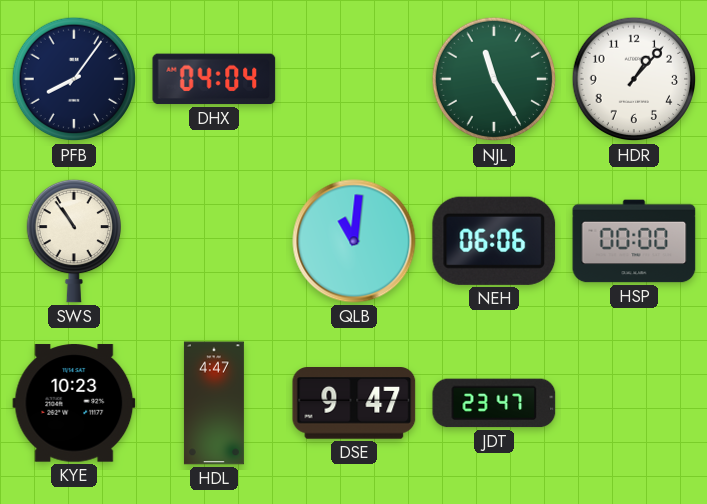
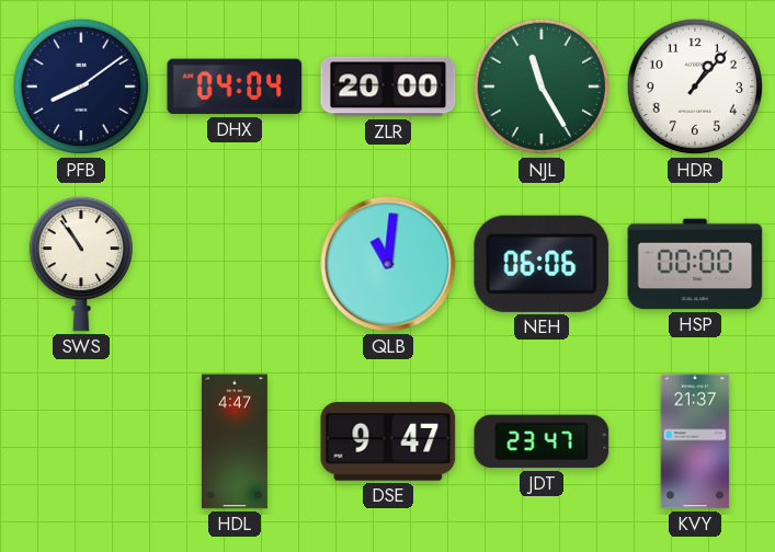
PFB: 8:06 -> 8:09
ZLR: none -> 20:00
KYE: 10:23 -> none
KVY: none -> 21:37
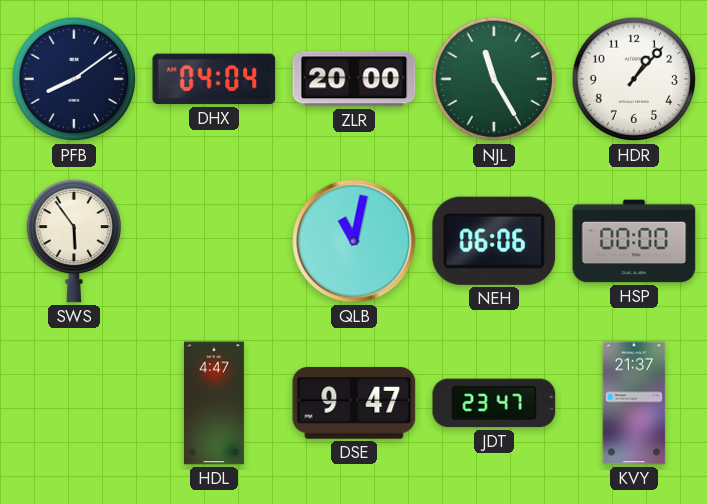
SWS: 10:54 -> 5:54
QLB: 11:01 -> 11:02
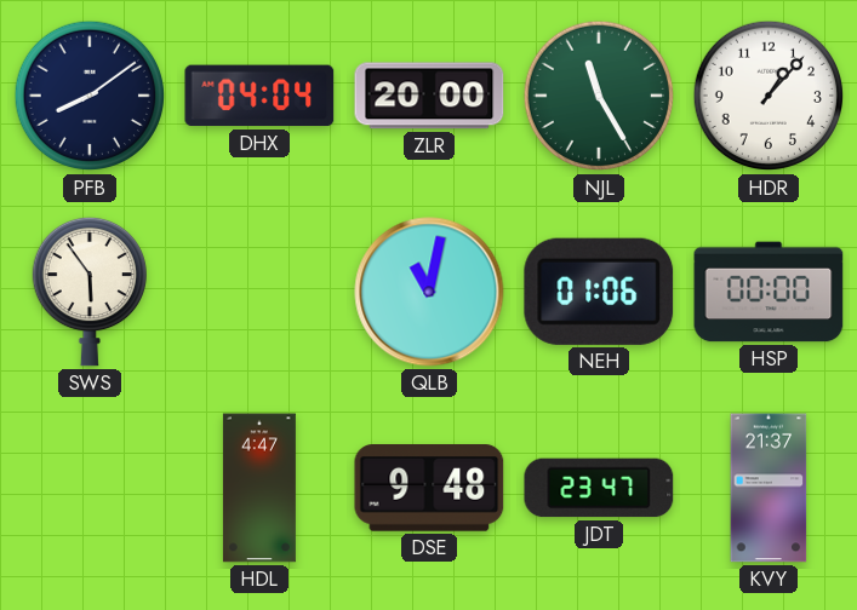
NEH: 06:06 -> 01:06
DSE: 9:47 -> 9:48
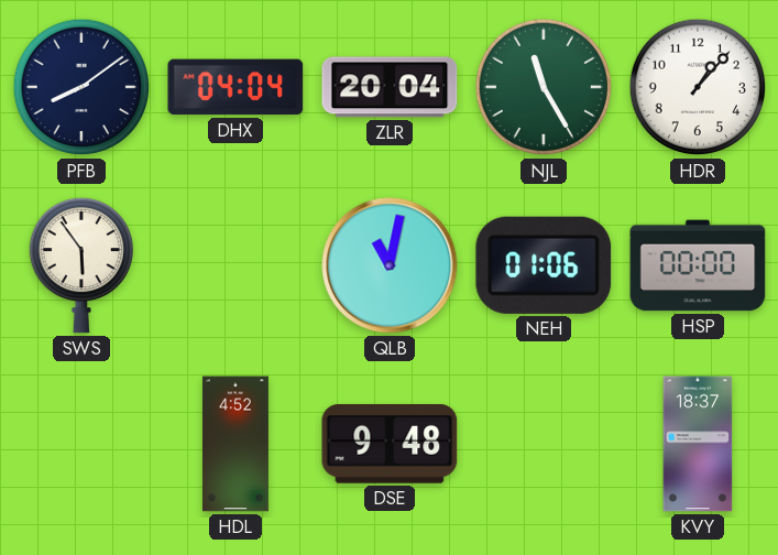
ZLR: 20:00 -> 20:04
HDL: 4:47 -> 4:52
JDT: 23:47 -> none
KVY: 21:37 -> 18:37
